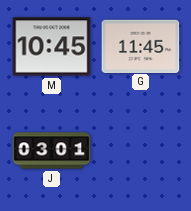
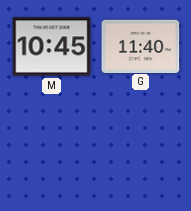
G: 11:45 -> 11:40
J: 03:01 -> none
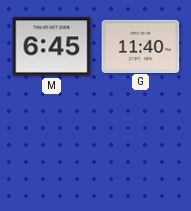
M: 10:45 -> 6:45
